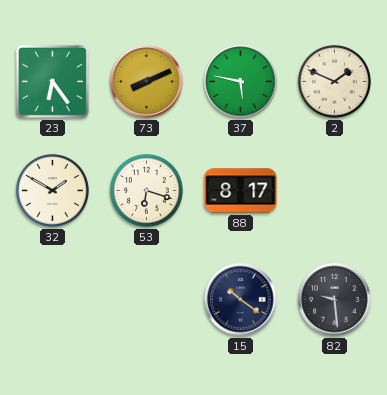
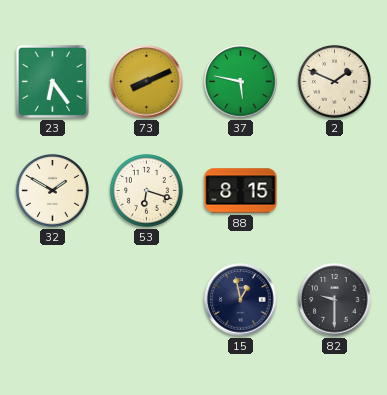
88: 8:17 -> 8:15
15: 10:21 -> 12:58
82: 9:29 -> 9:30
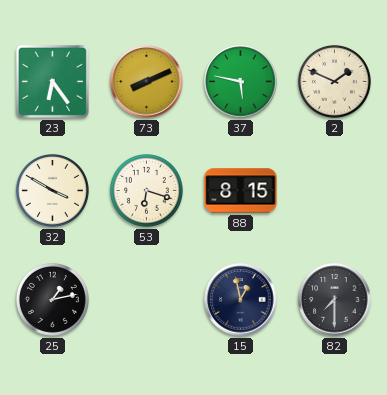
32: 1:50 -> 3:50
25: none -> 1:13
82: 9:30 -> 7:30
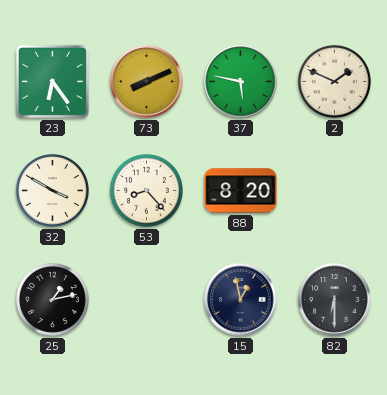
53: 6:18 -> 8:23
88: 8:15 -> 8:20
82: 7:30 -> 6:30
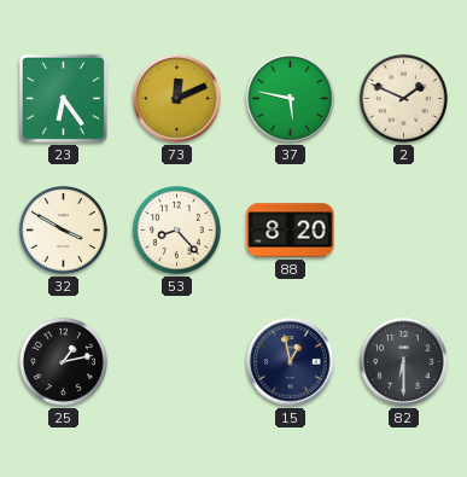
73: 8:11 -> 12:11
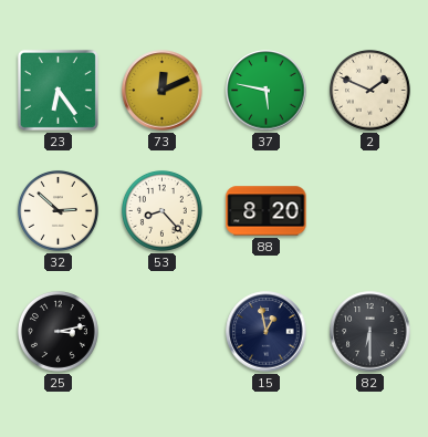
32: 3:50 -> 2:52
25: 1:13 -> 3:13
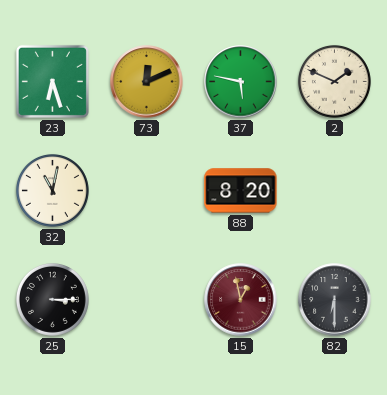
23: 6:24 -> 6:27
32: 2:52 -> 11:02
53: 8:23 -> none
25: 3:13 -> 3:15
15 dial: navy -> burgundy
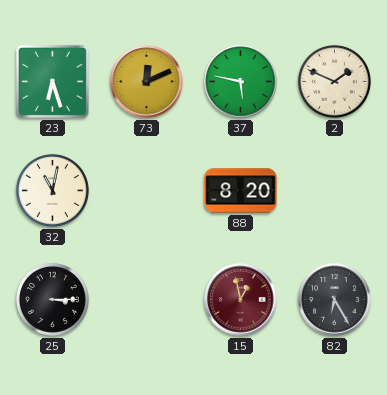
82: 6:30 -> 6:25
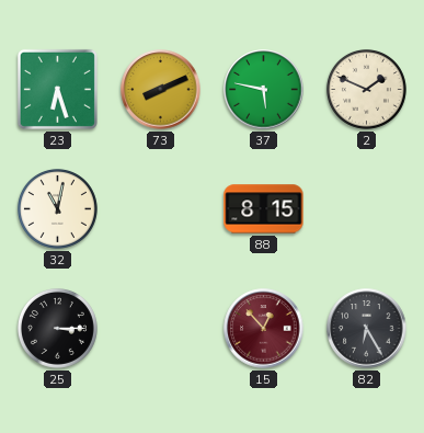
73: 12:11 -> 8:11
88: 8:20 -> 8:15
15: 12:58 -> 12:53
